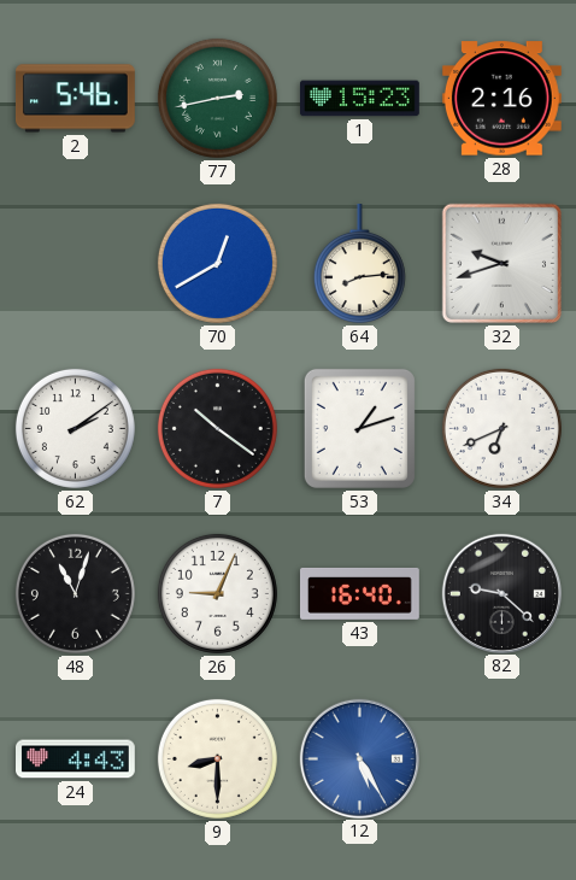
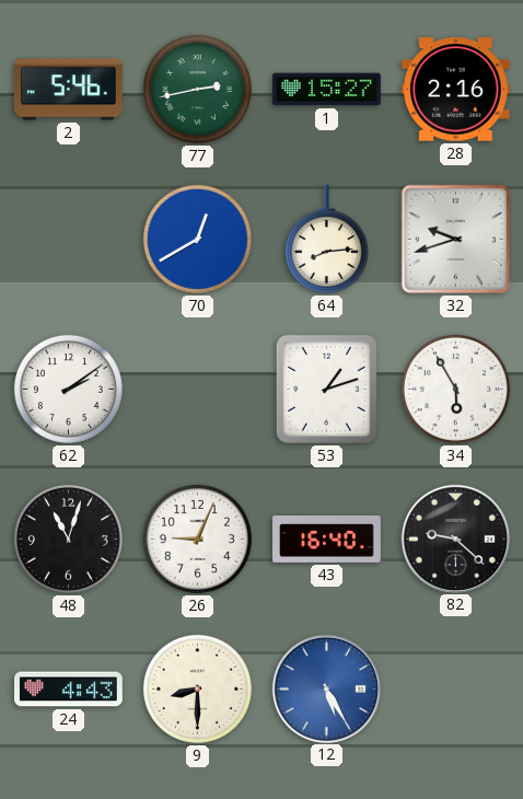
1: 15:23 -> 15:27
7: 10:21 -> none
34: 6:41 -> 5:55
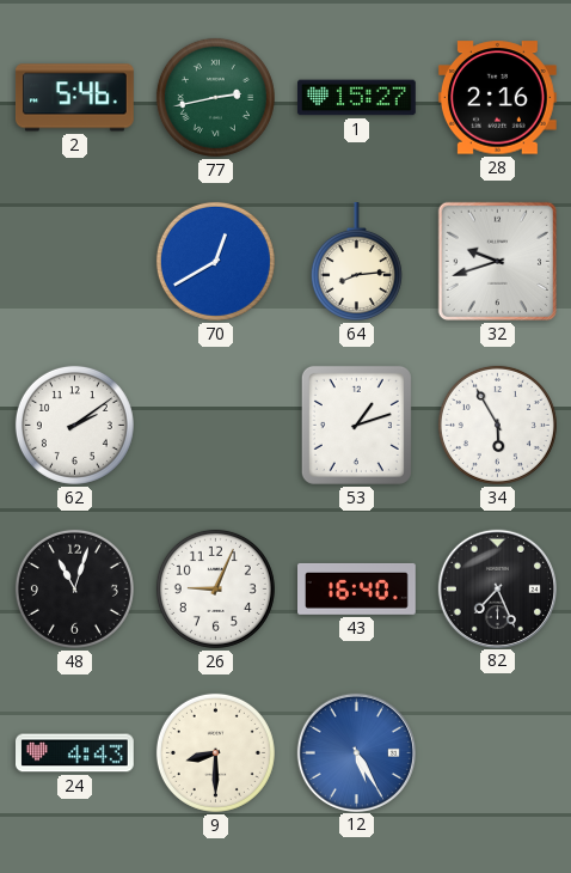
82: 9:22 -> 7:26
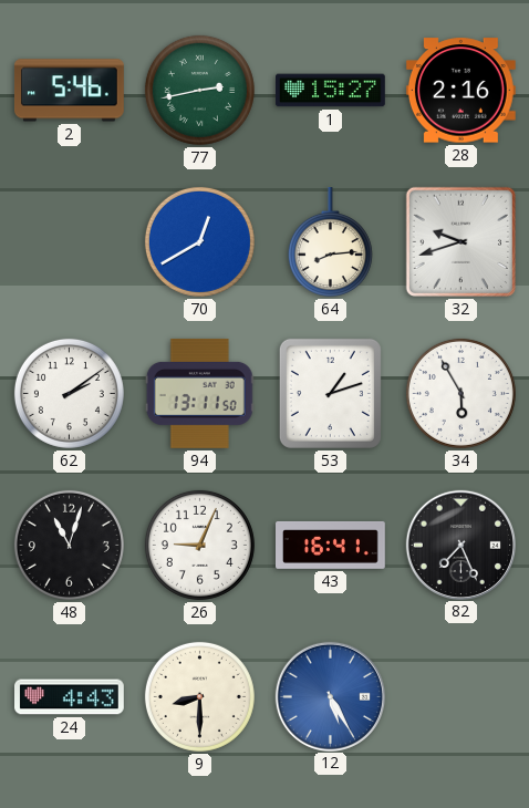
94: none -> 13:11
43: 16:40 -> 16:41
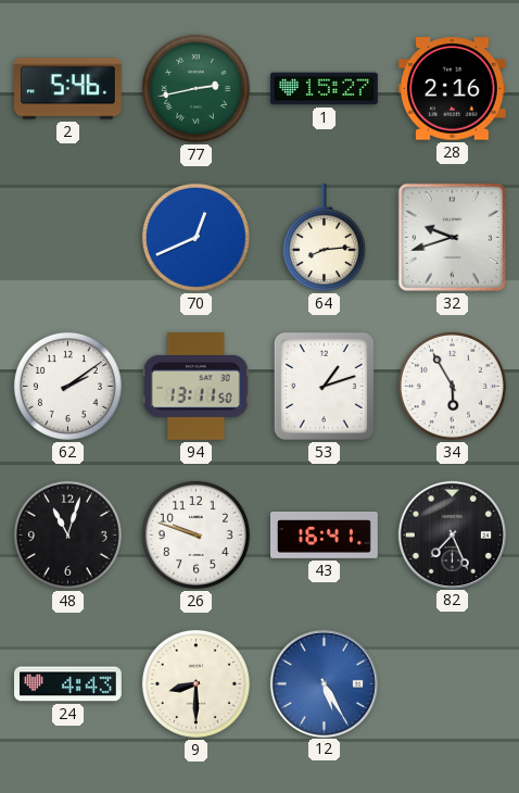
70: 12:40 -> 12:41
26: 9:04 -> 9:48
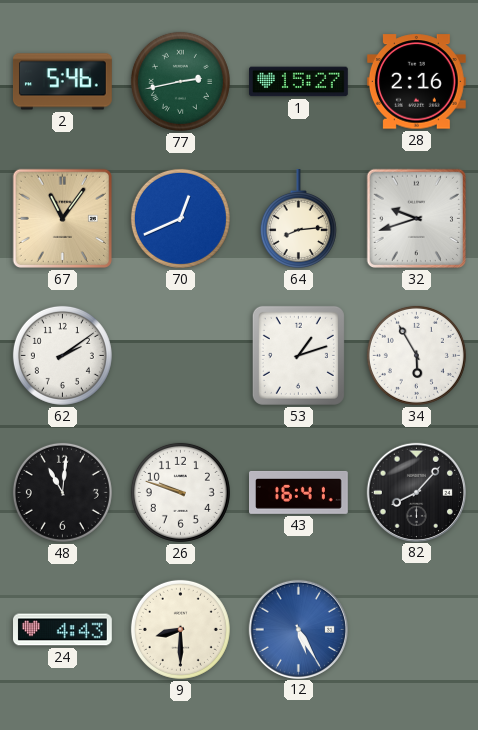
67: none -> 11:06
94: 13:11 -> none
48: 11:03 -> 11:01
82: 7:26 -> 8:07
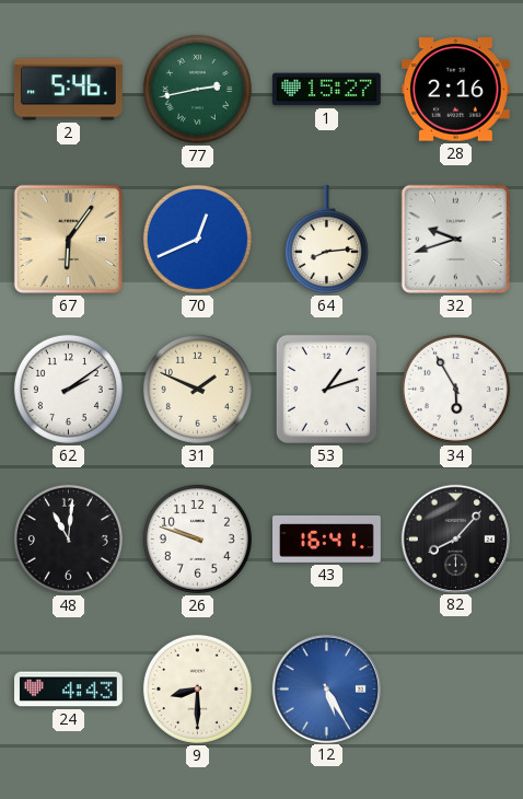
67: 11:06 -> 6:06
31: none -> 1:49
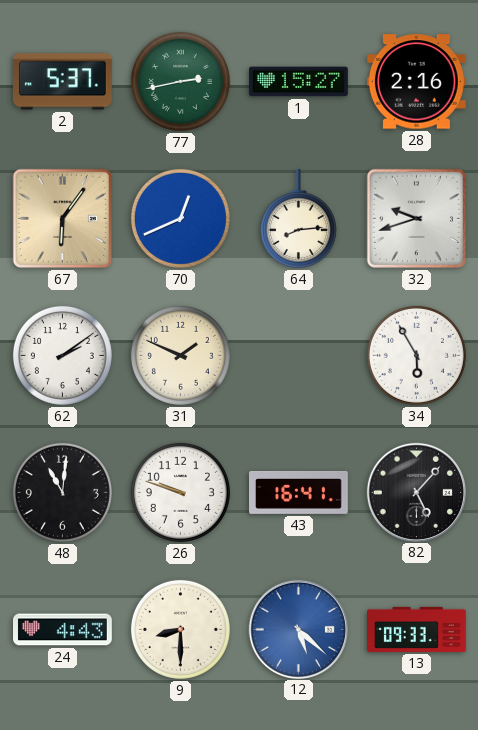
2: 5:46 -> 5:37
53: 1:12 -> none
82: 8:07 -> 5:07
12: 5:25 -> 5:22
13: none -> 09:33
